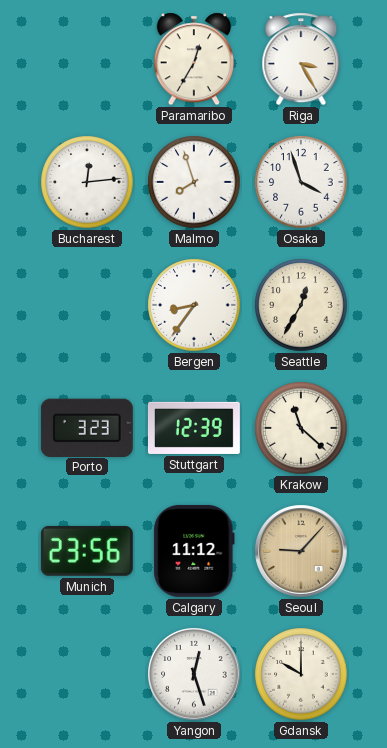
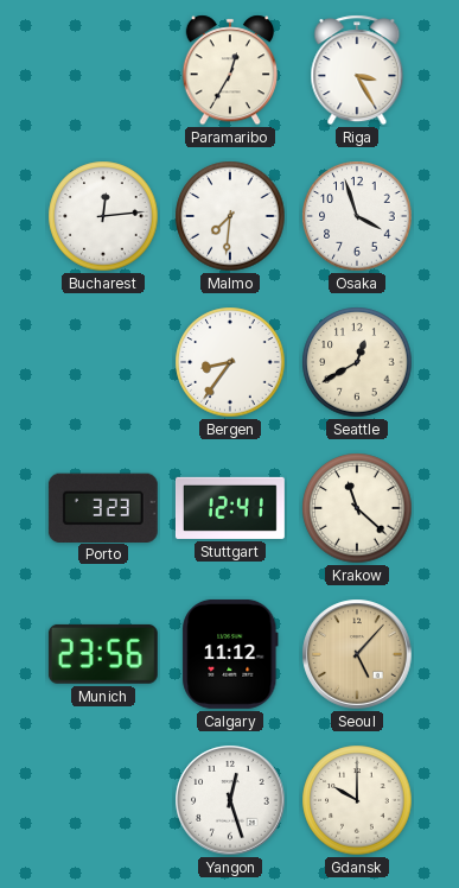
Malmo: 7:57 -> 7:31
Seattle: 12:35 -> 12:40
Stuttgart: 12:39 -> 12:41
Seoul: 9:07 -> 5:07
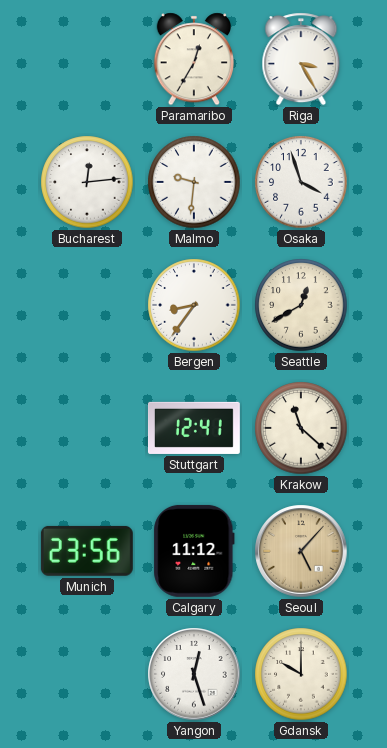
Malmo: 7:31 -> 9:31
Porto: 3:23 -> none
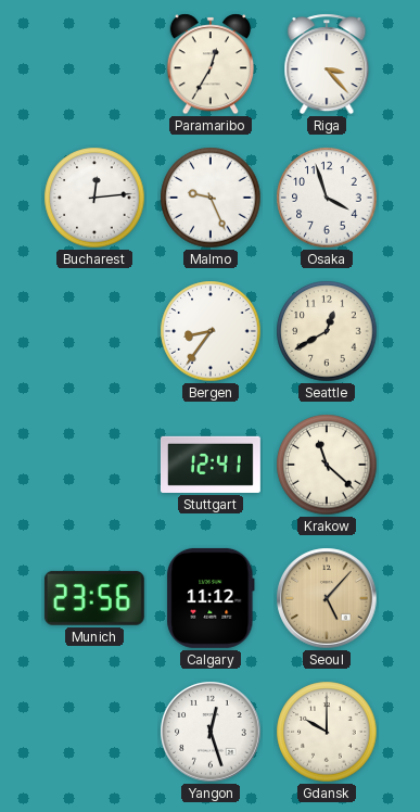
Riga: 3:25 -> 3:23
Malmo: 9:31 -> 9:26
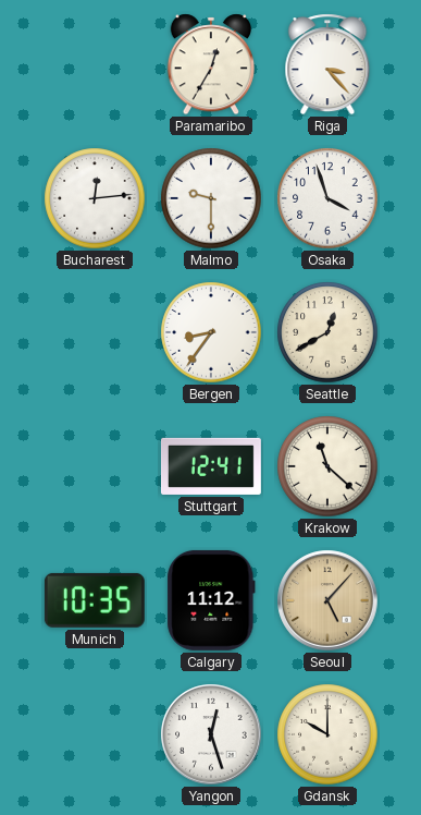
Malmo: 9:26 -> 9:30
Munich: 23:56 -> 10:35
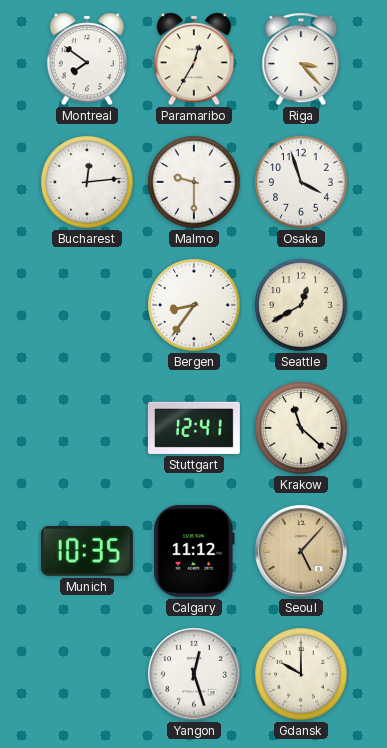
Montreal: none -> 7:51
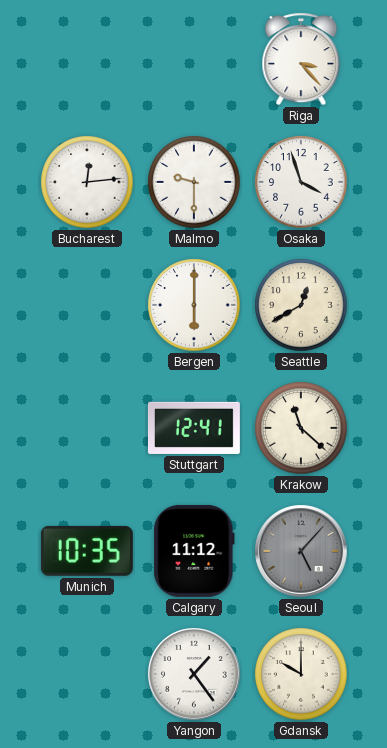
Montreal: 7:51 -> none
Paramaribo: 12:35 -> none
Bergen: 8:36 -> 6:00
Seoul dial: champagne -> grey
Yangon: 12:27 -> 1:24
